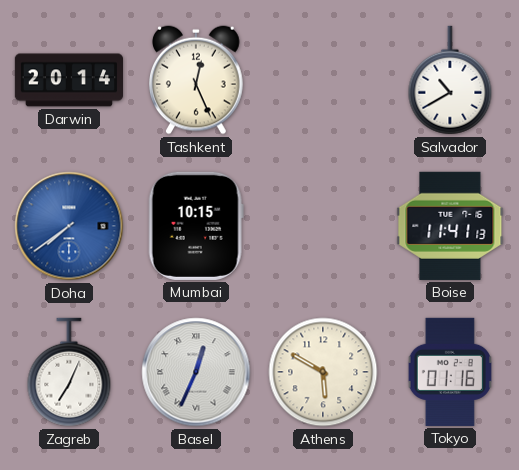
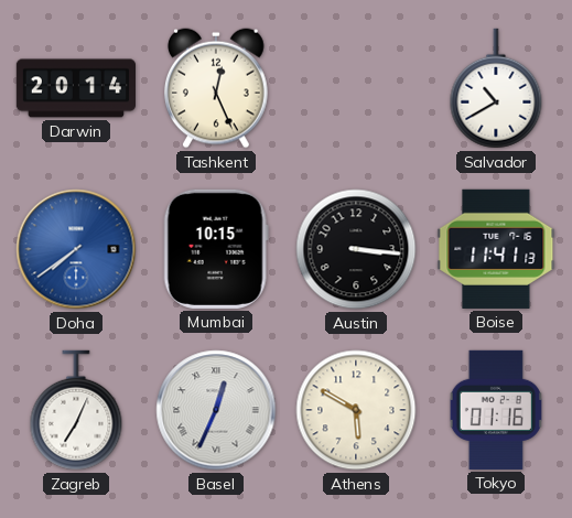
Austin: none -> 3:16
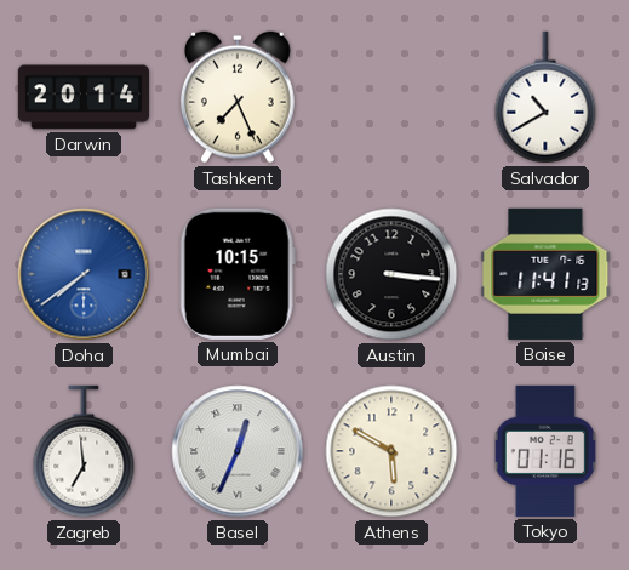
Tashkent: 12:26 -> 7:26
Zagreb: 7:04 -> 6:59
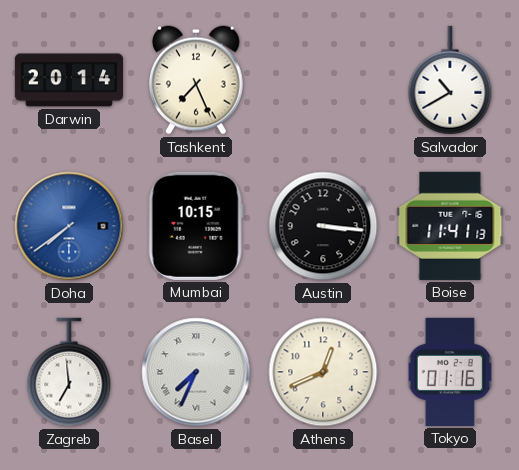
Basel: 12:34 -> 7:34
Athens: 5:50 -> 12:41
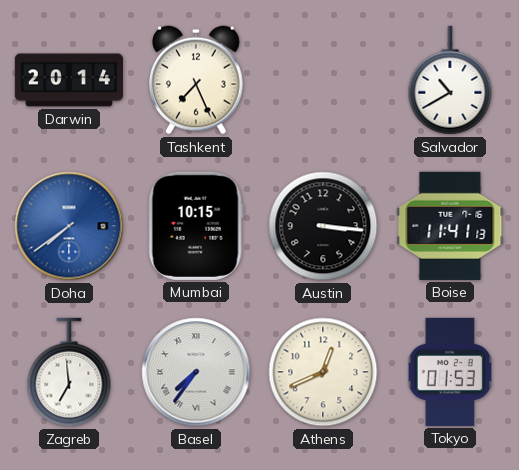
Basel: 7:34 -> 7:36
Tokyo: 01:16 -> 01:53
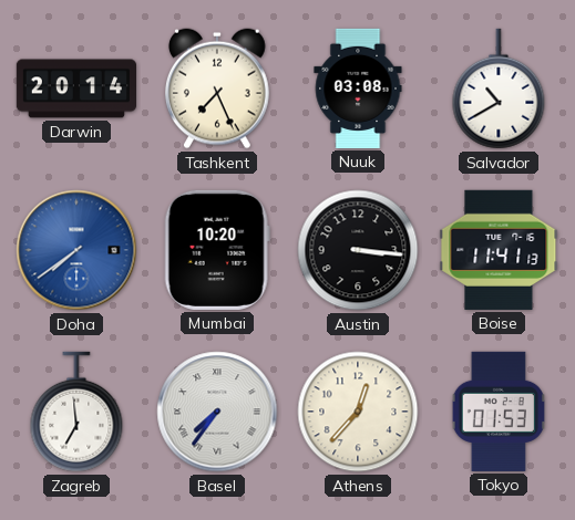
Nuuk: none -> 03:08
Mumbai: 10:15 -> 10:20
Athens: 12:41 -> 12:37
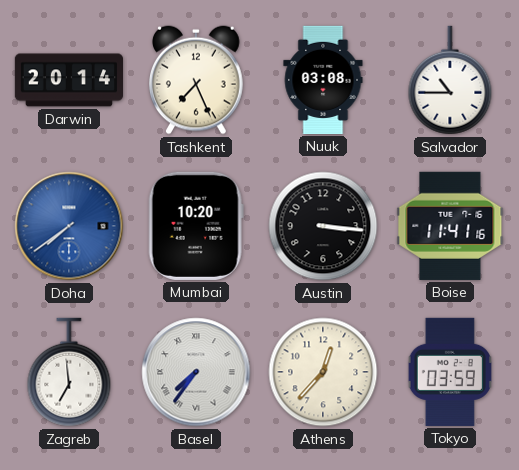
Salvador: 10:40 -> 10:45
Boise: 11:41:13 -> 11:41:16
Tokyo: 01:53 -> 03:59
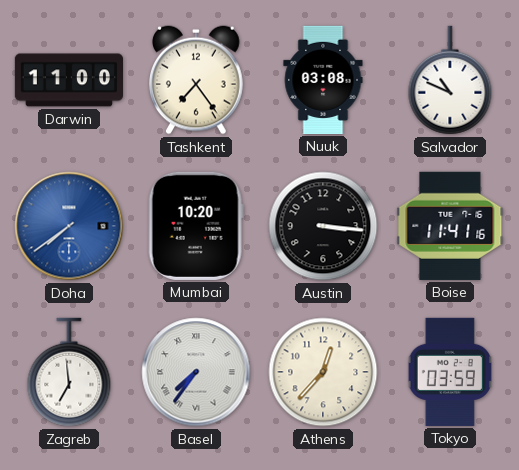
Darwin: 20:14 -> 11:00
Tashkent: 7:26 -> 7:24
Salvador: 10:45 -> 10:49
